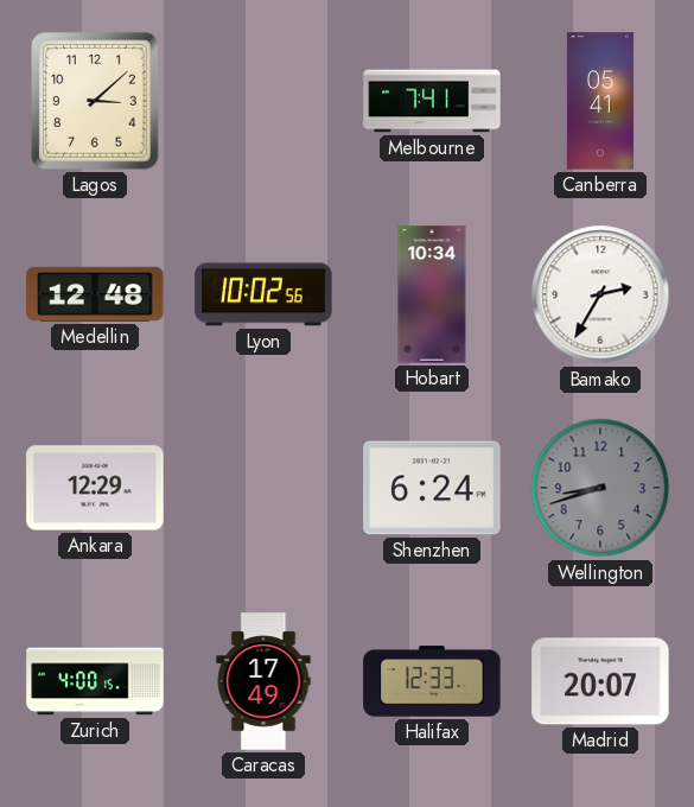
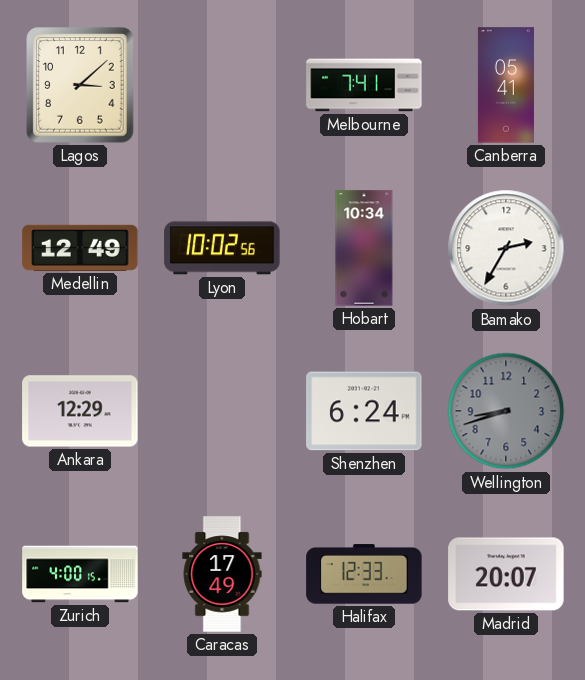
Medellin: 12:48 -> 12:49
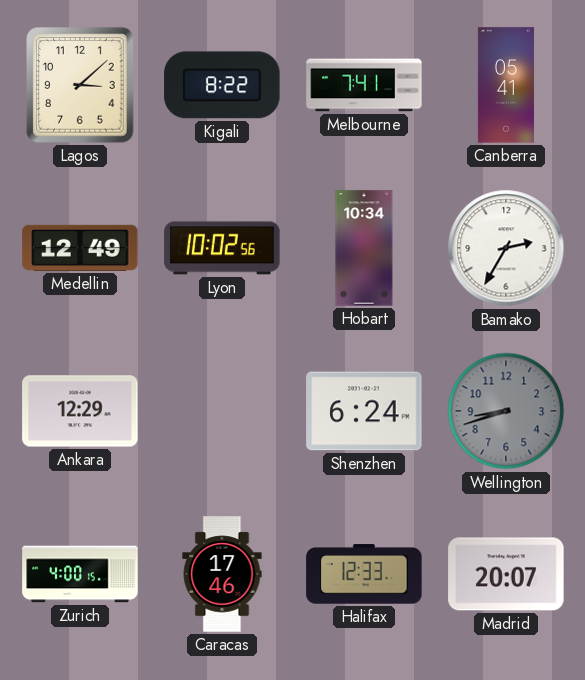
Kigali: none -> 8:22
Caracas: 17:49 -> 17:46
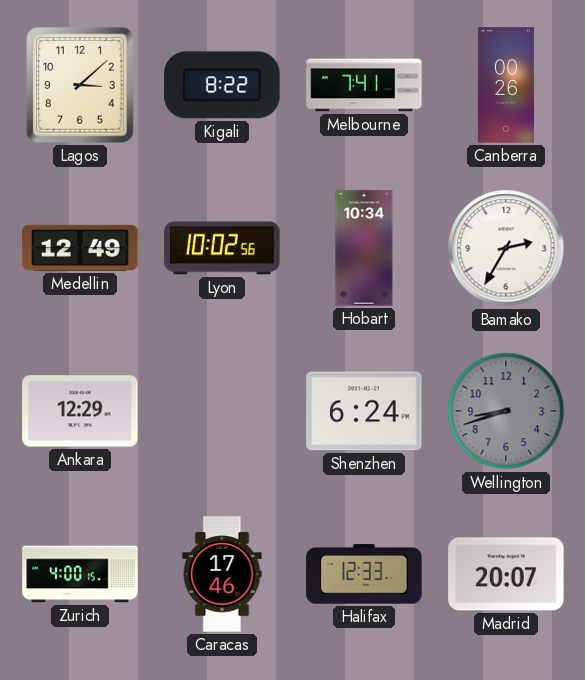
Canberra: 05:41 -> 00:26
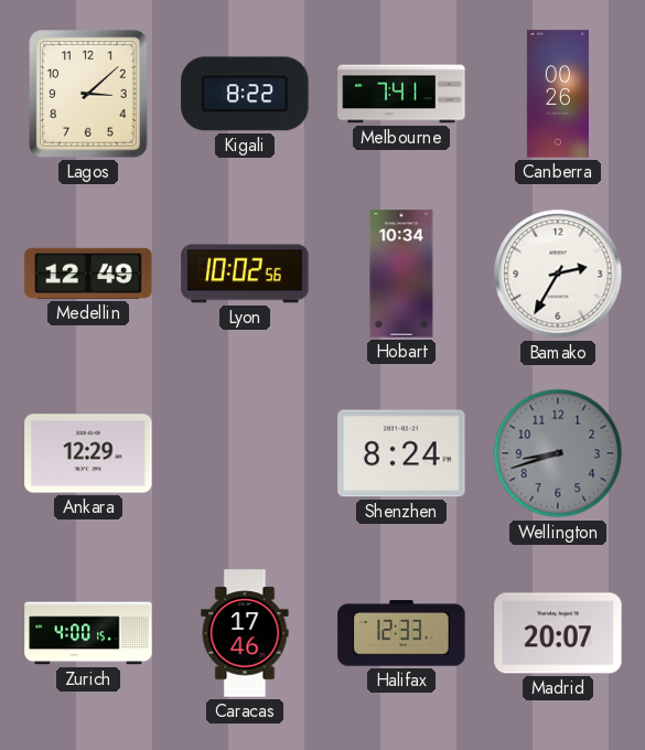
Shenzhen: 6:24 -> 8:24
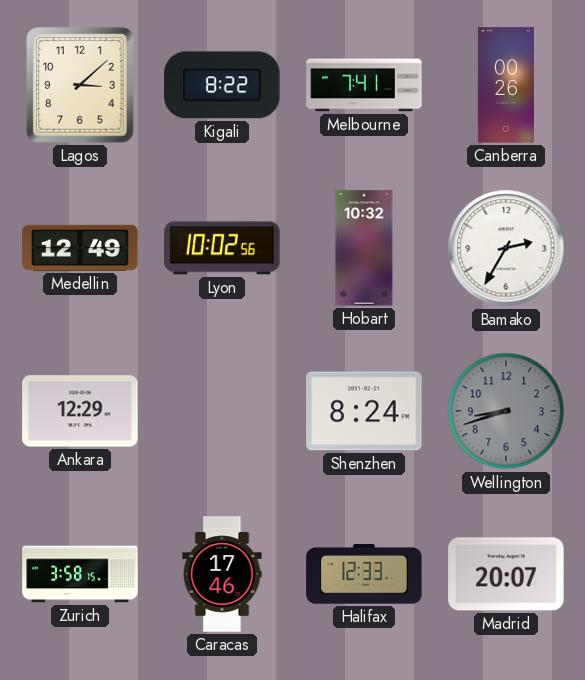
Hobart: 10:34 -> 10:32
Zurich: 4:00 -> 3:58
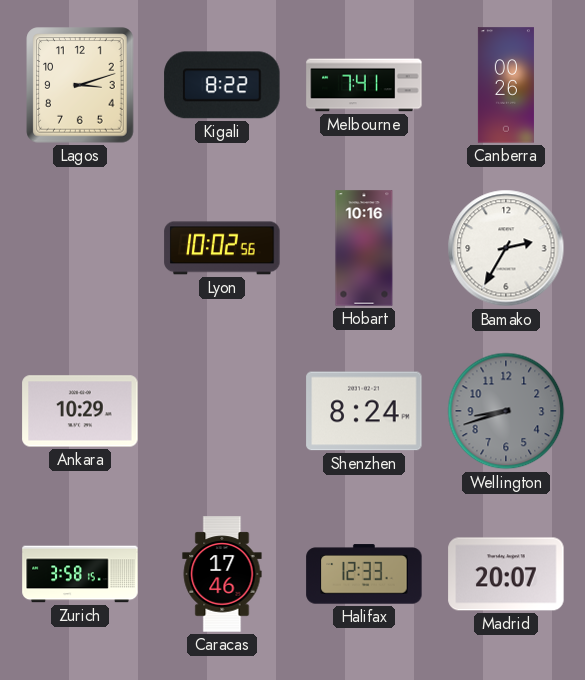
Lagos: 3:08 -> 3:12
Medellin: 12:49 -> none
Hobart: 10:32 -> 10:16
Ankara: 12:29 -> 10:29
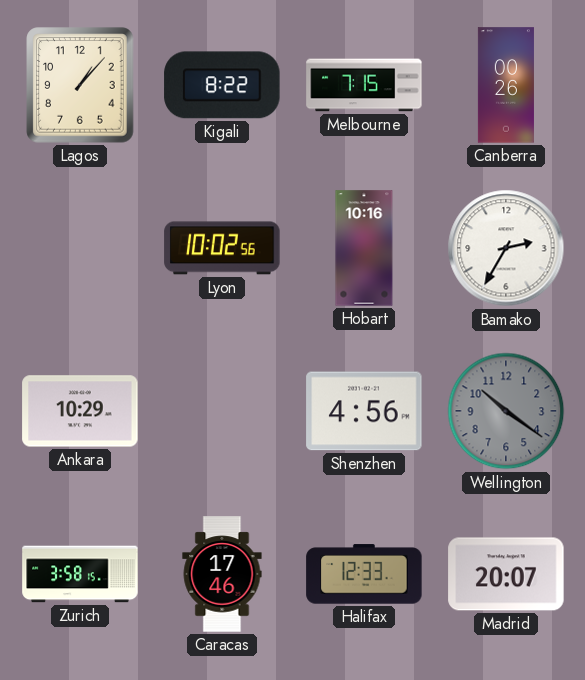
Lagos: 3:12 -> 1:07
Melbourne: 7:41 -> 7:15
Shenzhen: 8:24 -> 4:56
Wellington: 8:42 -> 10:21
